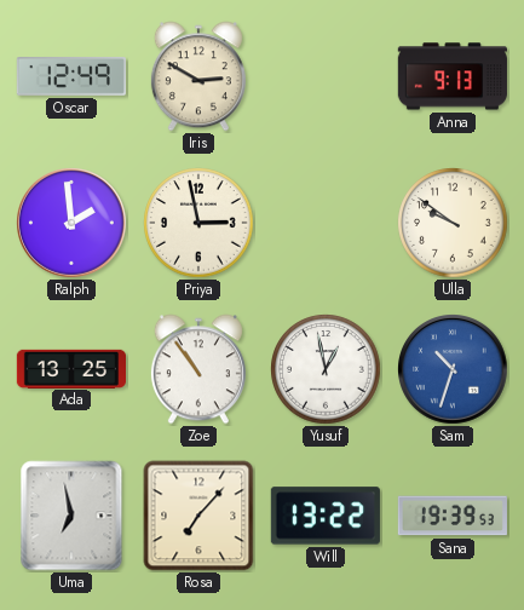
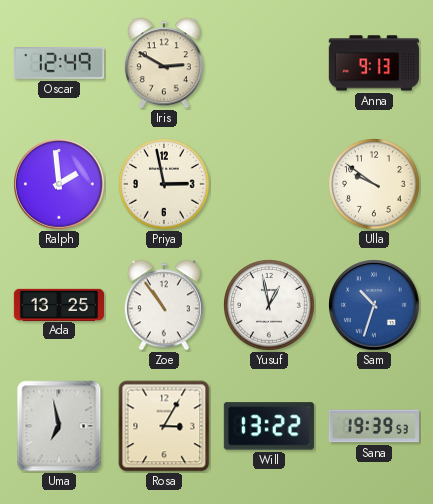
Rosa: 7:07 -> 3:05
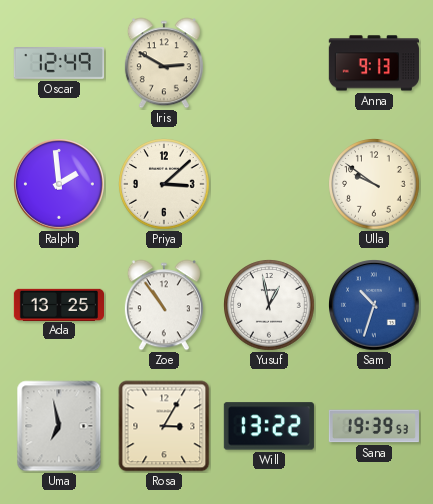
Priya: 2:58 -> 3:08
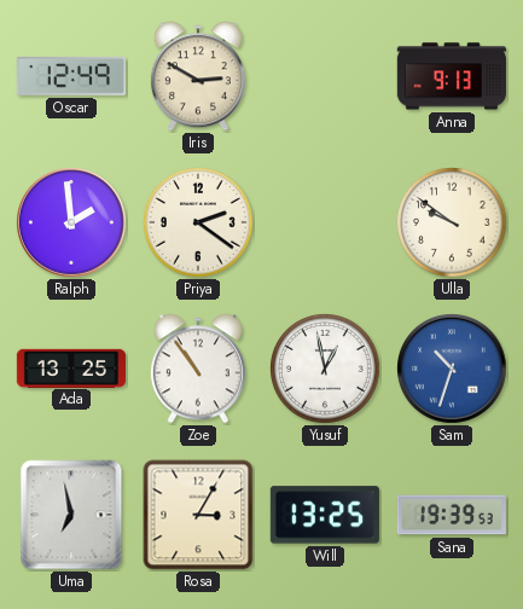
Priya: 3:08 -> 2:21
Will: 13:22 -> 13:25
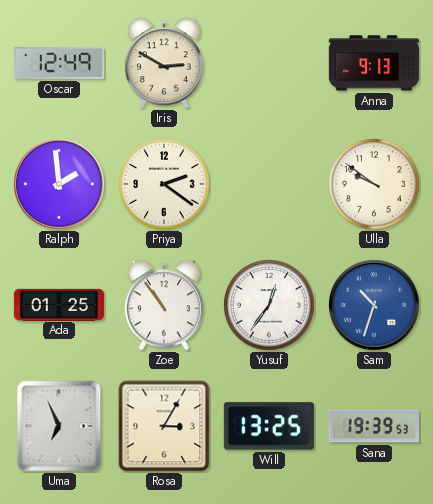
Ada: 13:25 -> 01:25
Yusuf: 12:58 -> 12:36
Uma: 6:58 -> 6:56
